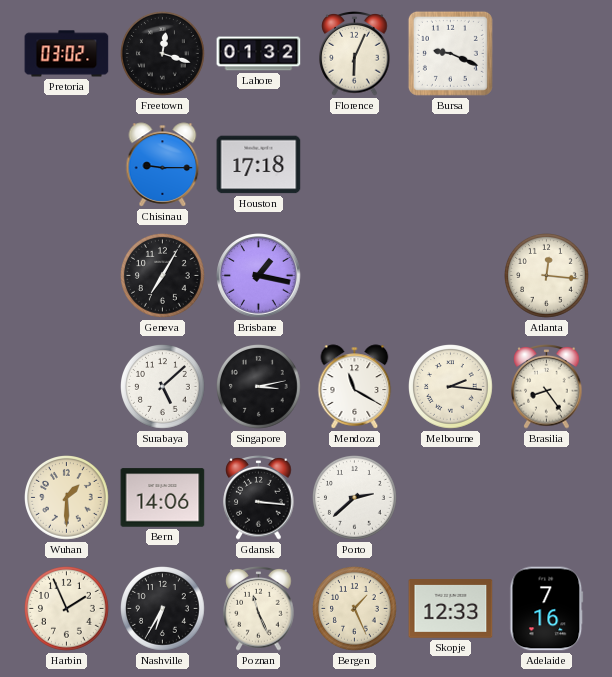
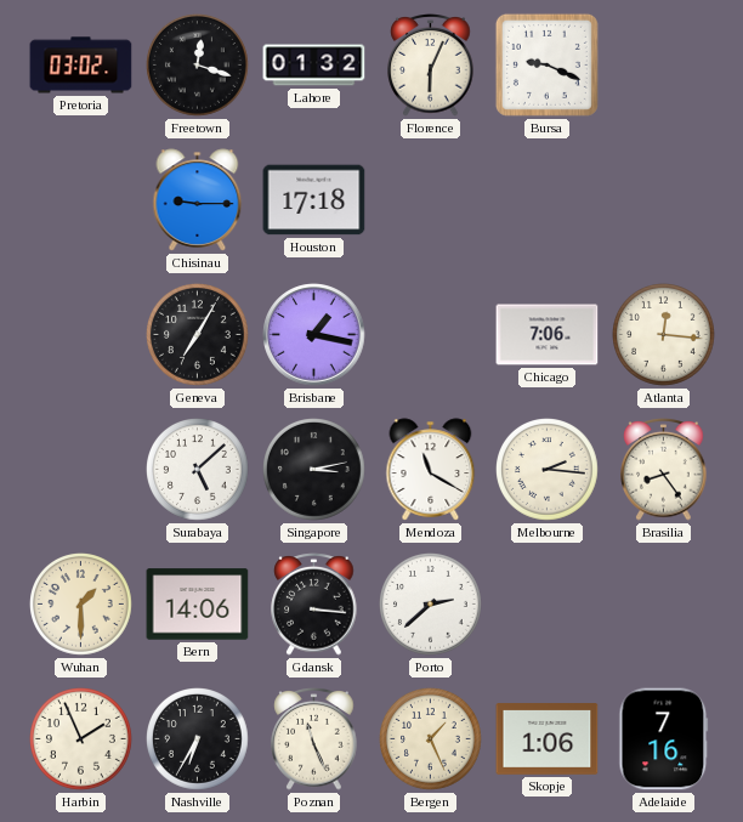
Chicago: none -> 7:06
Skopje: 12:33 -> 1:06
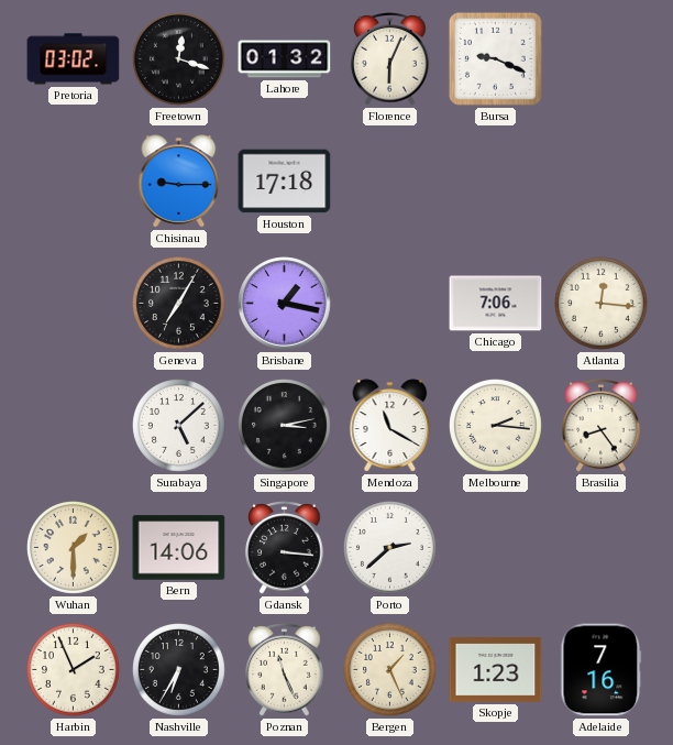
Skopje: 1:06 -> 1:23
